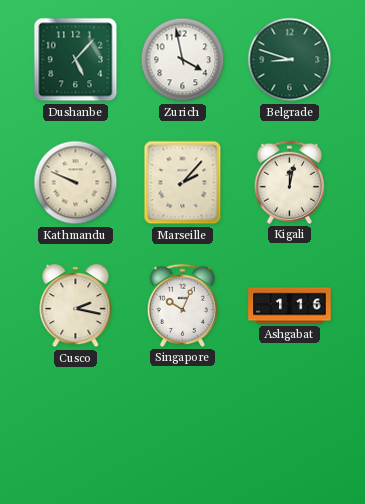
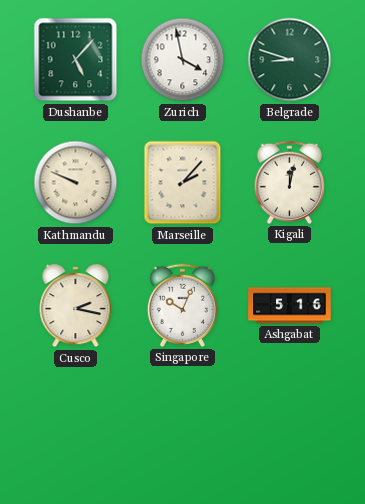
Ashgabat: 1:16 -> 5:16
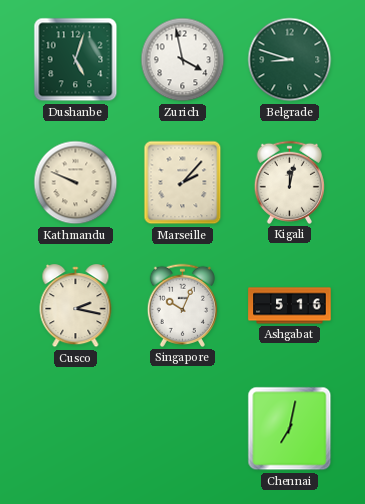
Dushanbe: 5:07 -> 5:03
Chennai: none -> 7:02
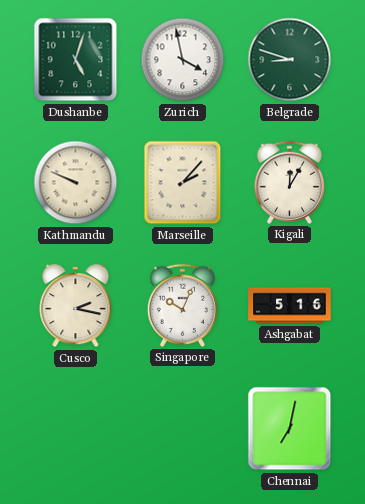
Kigali: 12:02 -> 12:05
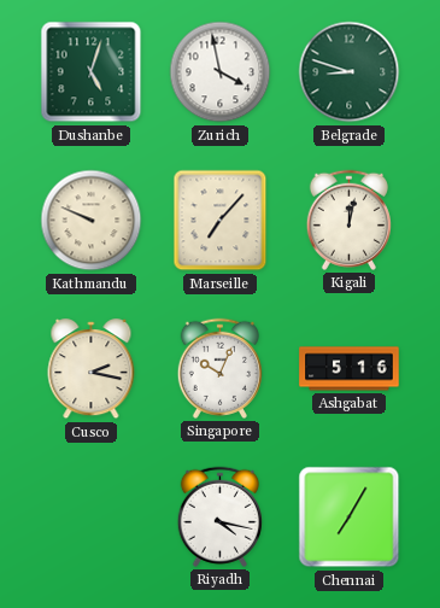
Marseille: 2:07 -> 7:07
Kigali: 12:05 -> 12:02
Riyadh: none -> 4:17
Chennai: 7:02 -> 7:05
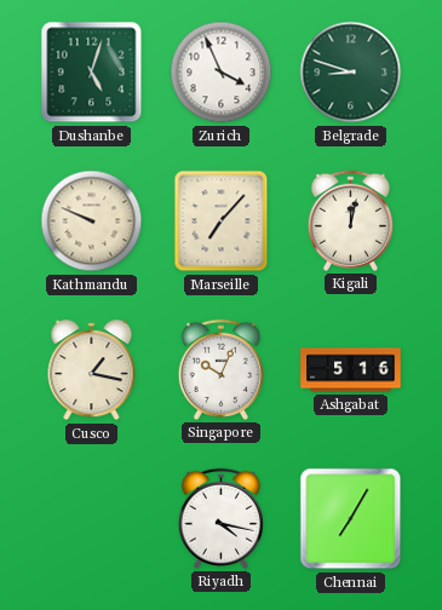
Zurich: 3:58 -> 3:56
Cusco: 2:17 -> 1:17
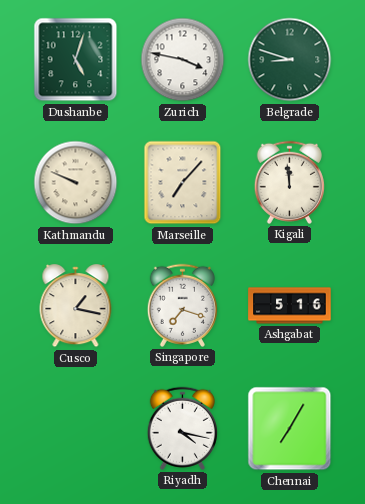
Zurich: 3:56 -> 3:47
Kigali: 12:02 -> 11:59
Singapore: 10:04 -> 7:18
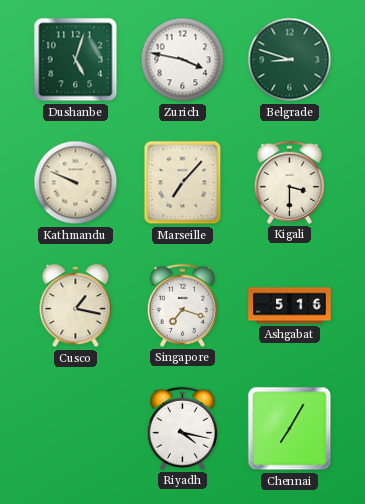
Kigali: 11:59 -> 3:30
